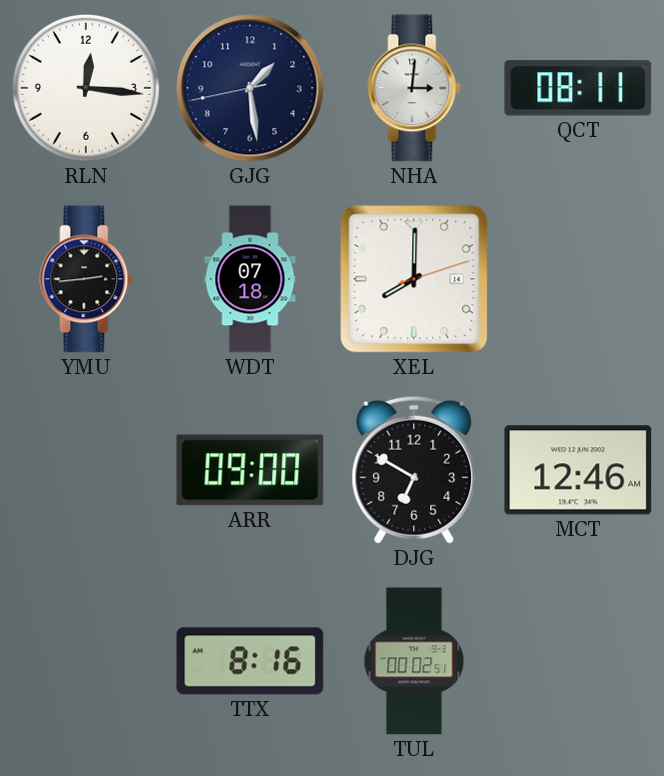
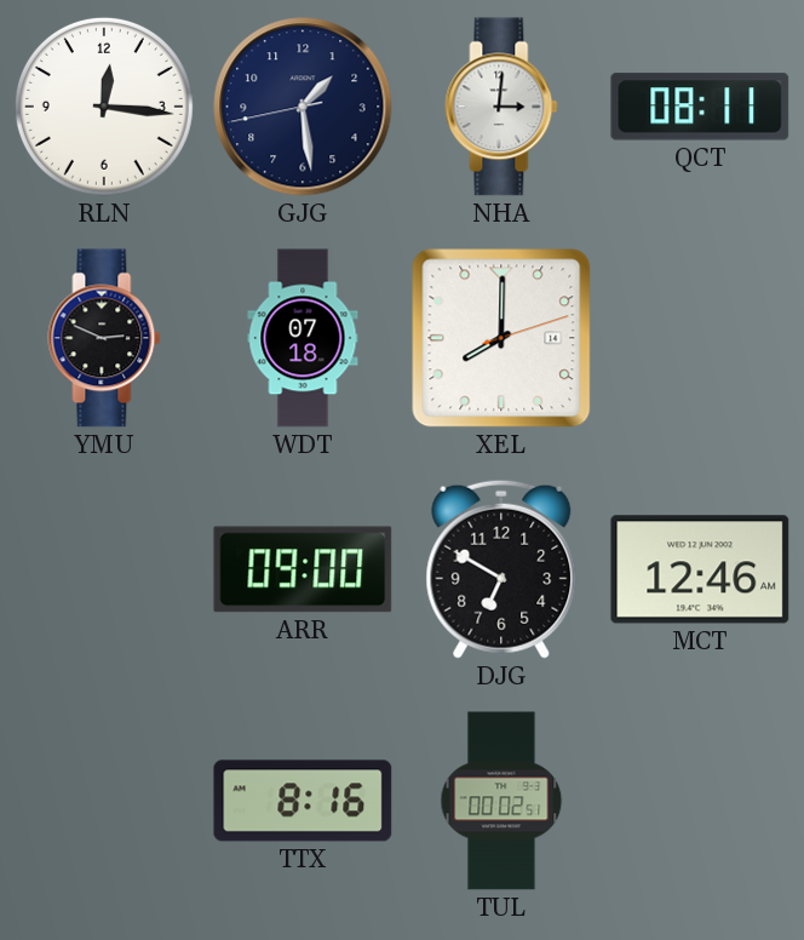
YMU: 2:44 -> 2:49
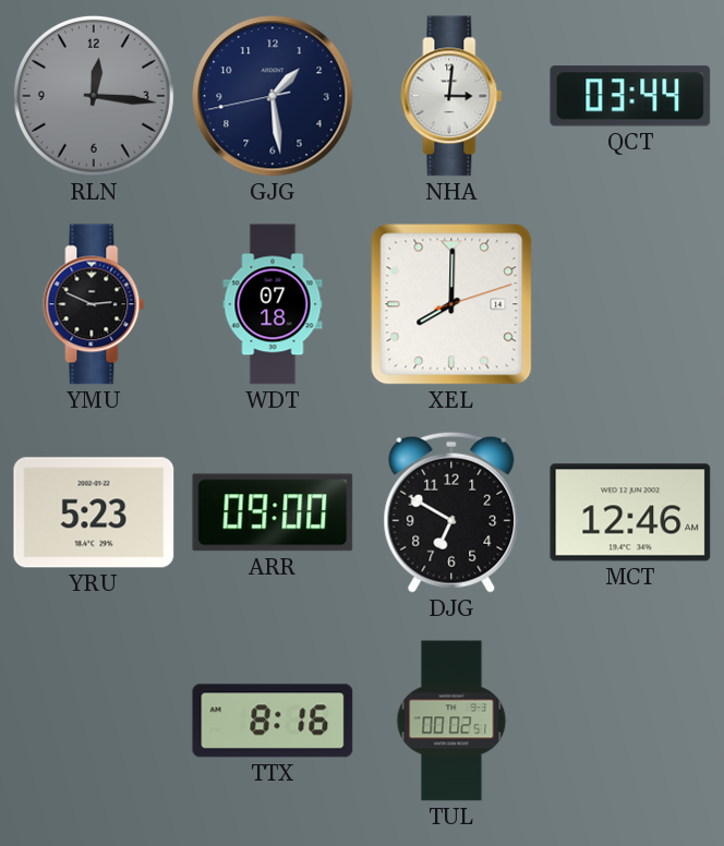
RLN dial: white -> grey
QCT: 08:11 -> 03:44
YRU: none -> 5:23
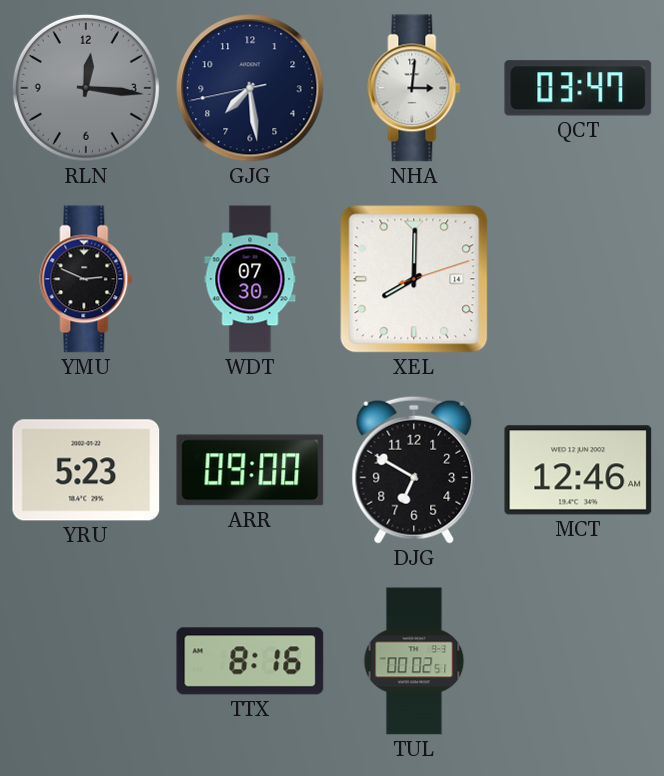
GJG: 1:28 -> 7:28
QCT: 03:44 -> 03:47
WDT: 07:18 -> 07:30
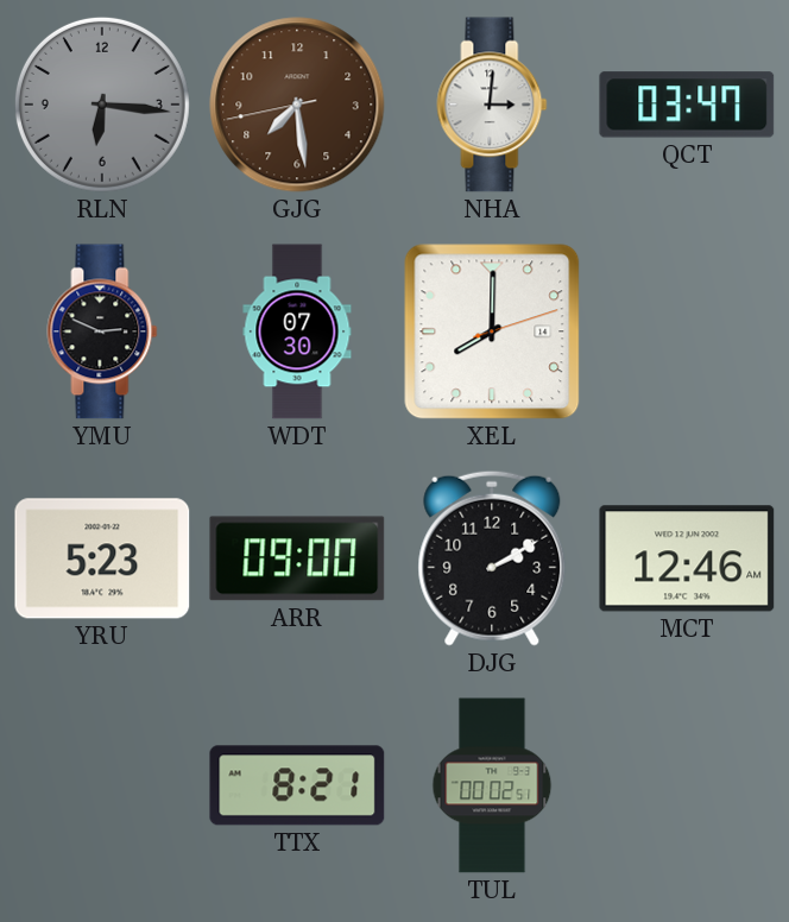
RLN: 12:16 -> 6:16
GJG dial: navy -> brown
DJG: 6:50 -> 2:10
TTX: 8:16 -> 8:21
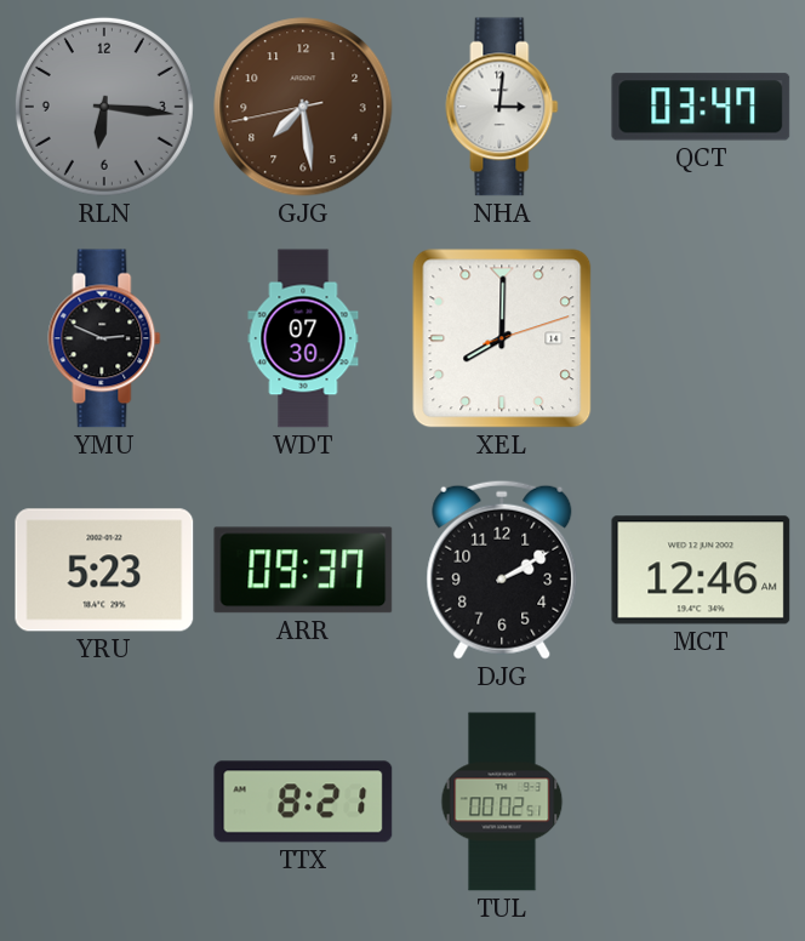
ARR: 09:00 -> 09:37
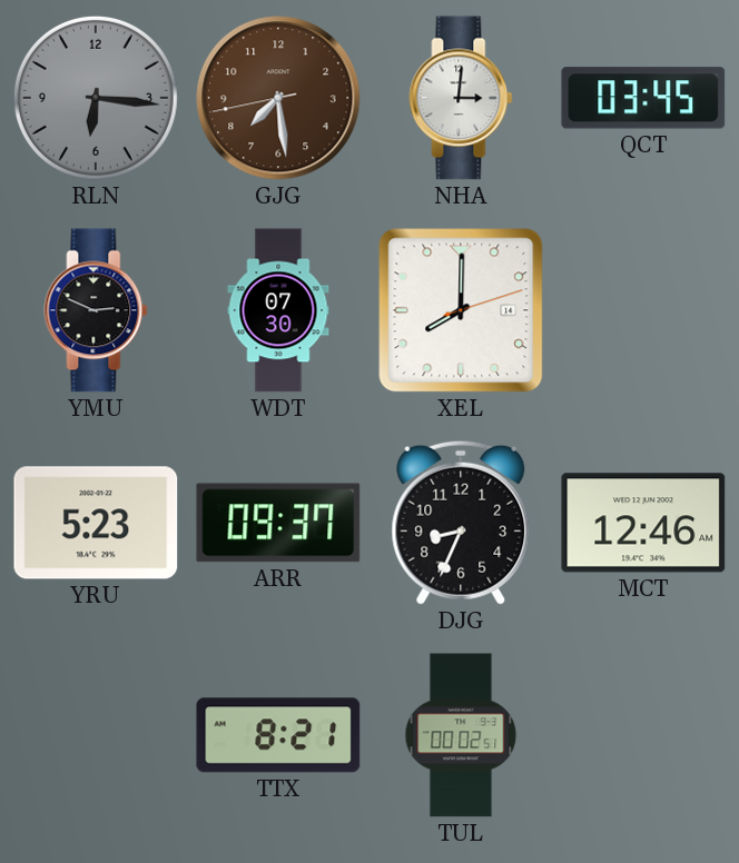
QCT: 03:47 -> 03:45
DJG: 2:10 -> 8:34
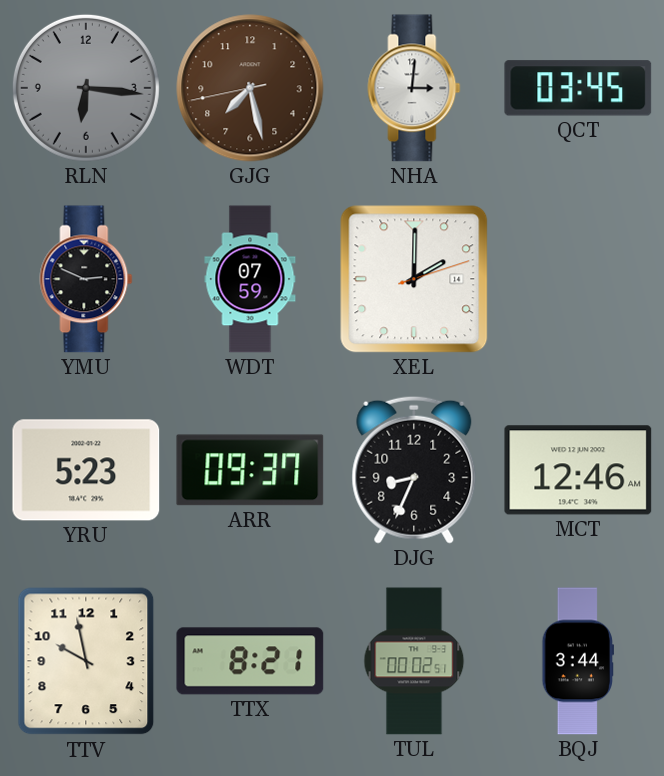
GJG: 7:28 -> 7:27
WDT: 07:30 -> 07:59
XEL: 8:00 -> 2:00
TTV: none -> 9:58
BQJ: none -> 3:44
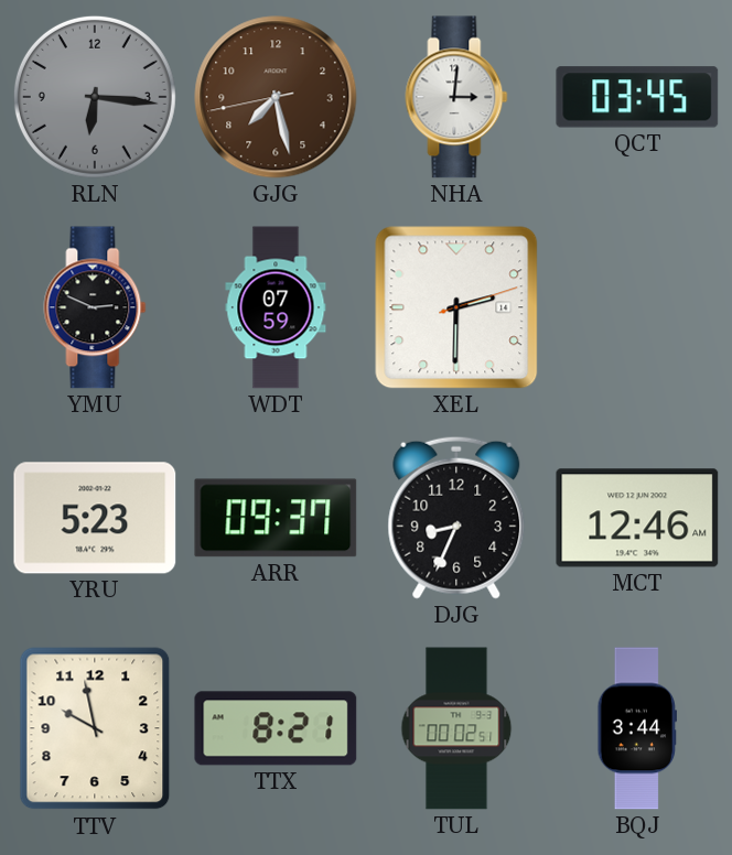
XEL: 2:00 -> 2:30
